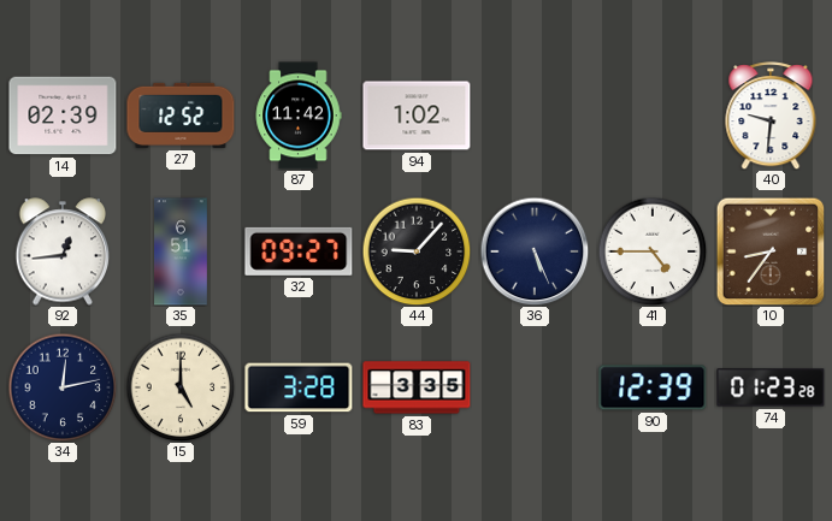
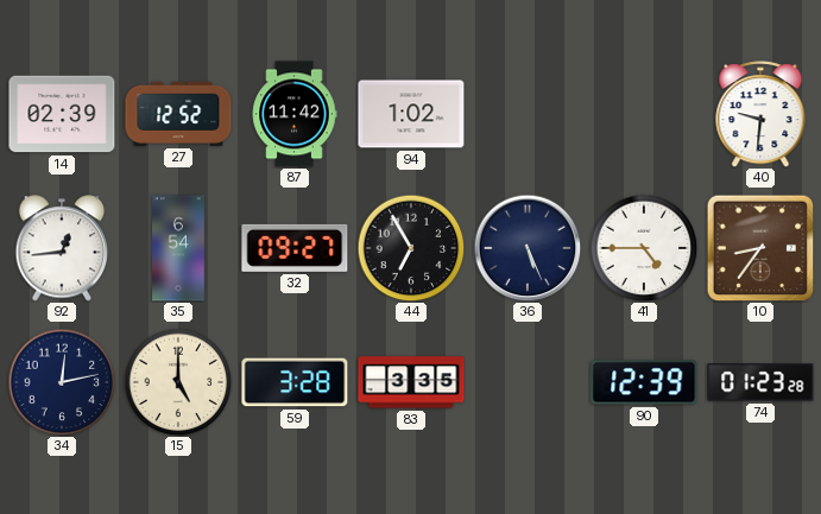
35: 6:51 -> 6:54
44: 9:07 -> 6:55
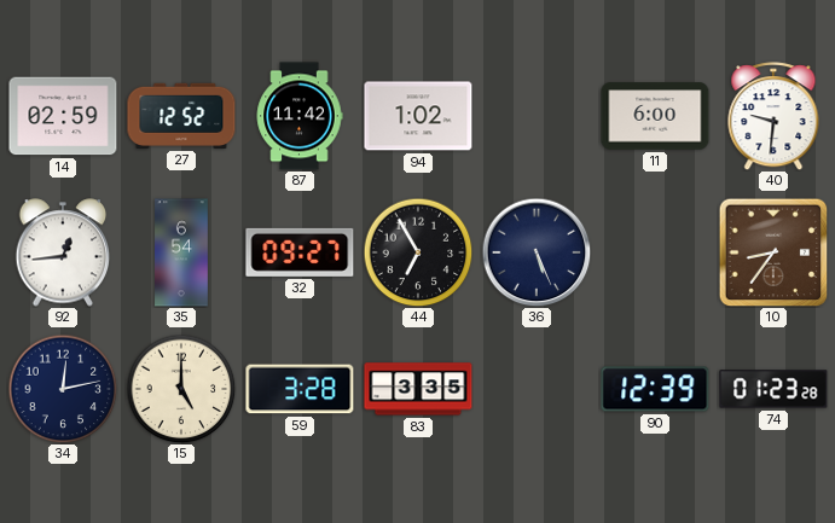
14: 02:39 -> 02:59
11: none -> 6:00
41: 4:45 -> none
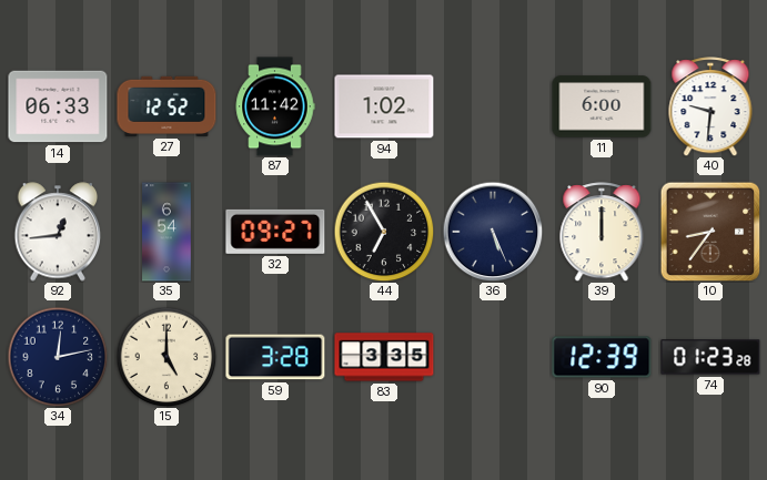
14: 02:59 -> 06:33
39: none -> 12:00
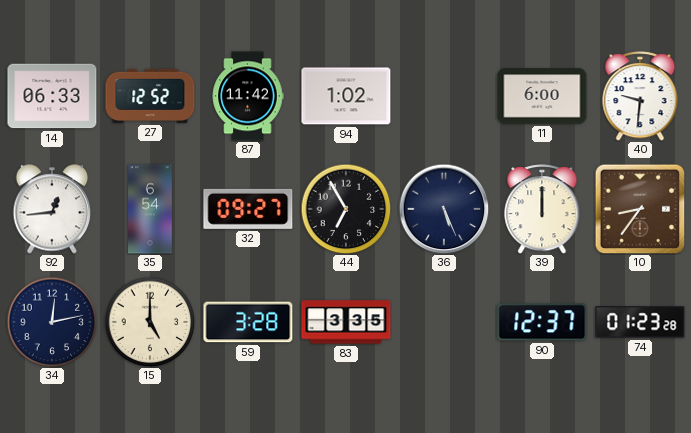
90: 12:39 -> 12:37
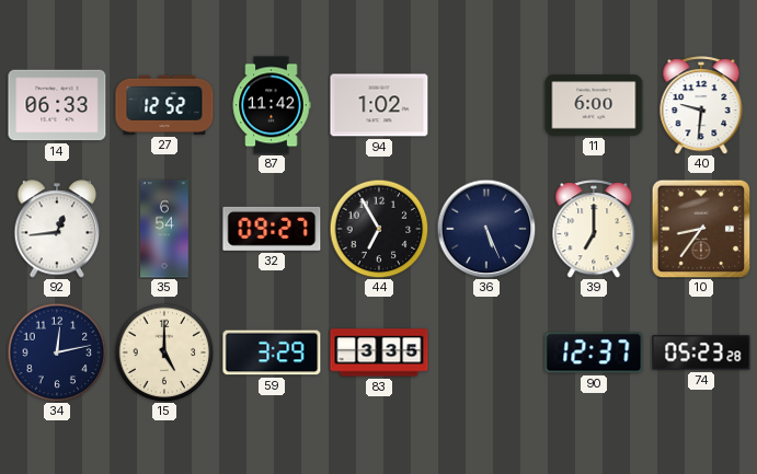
39: 12:00 -> 7:00
59: 3:28 -> 3:29
74: 01:23 -> 05:23
